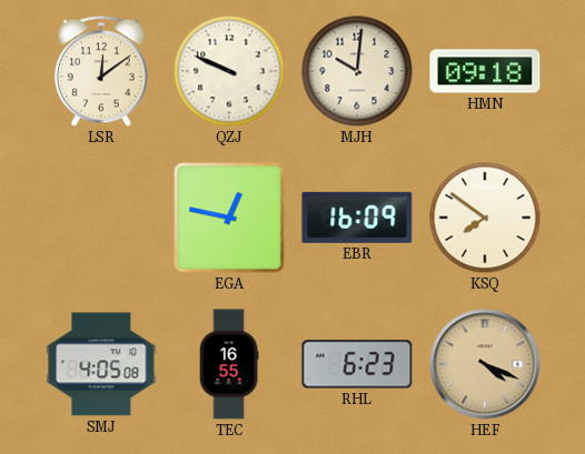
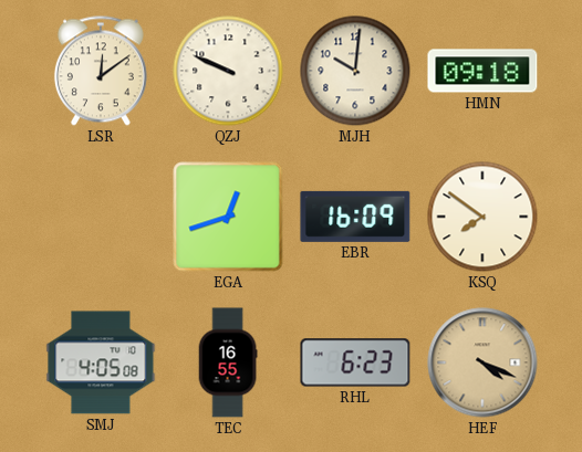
EGA: 12:47 -> 12:42
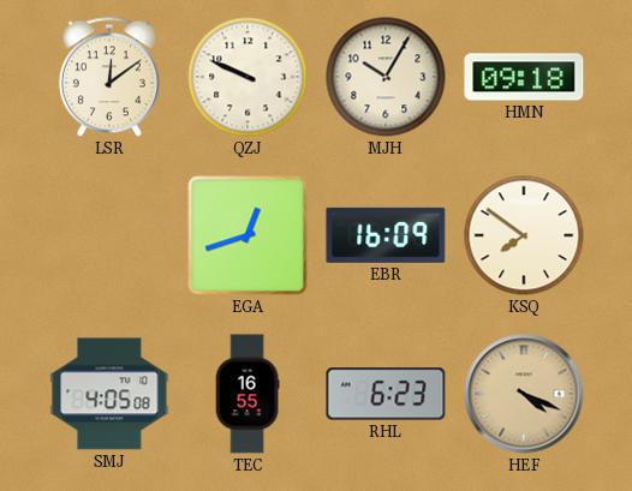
MJH: 10:01 -> 10:05
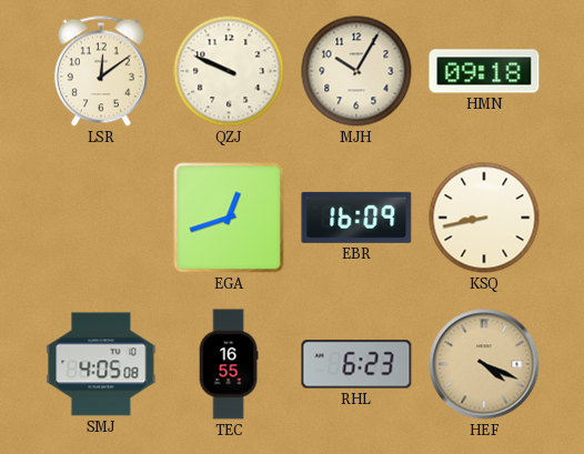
KSQ: 7:51 -> 8:43
